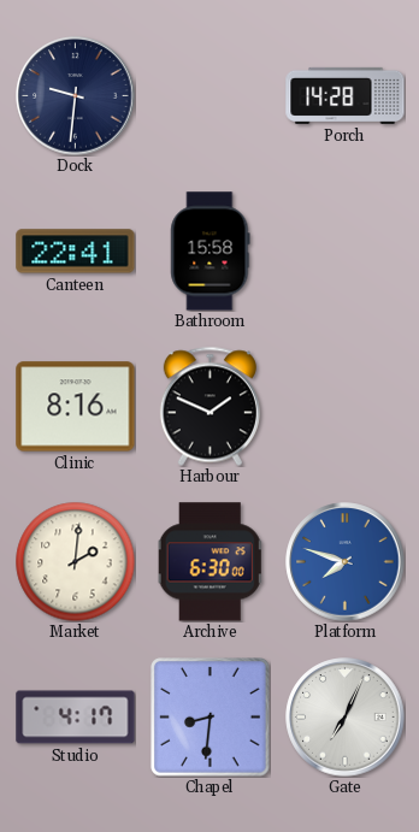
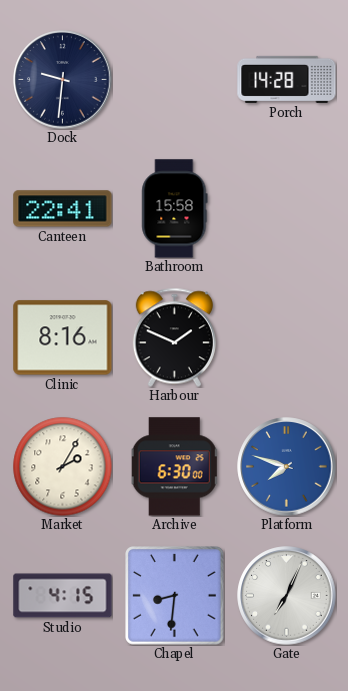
Market: 2:01 -> 2:05
Studio: 4:17 -> 4:15
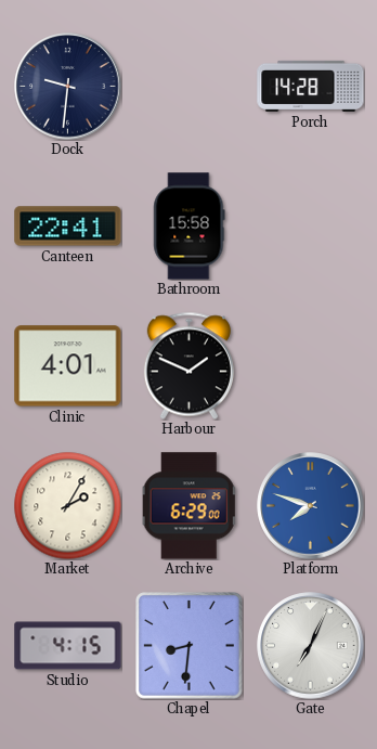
Clinic: 8:16 -> 4:01
Archive: 6:30 -> 6:29
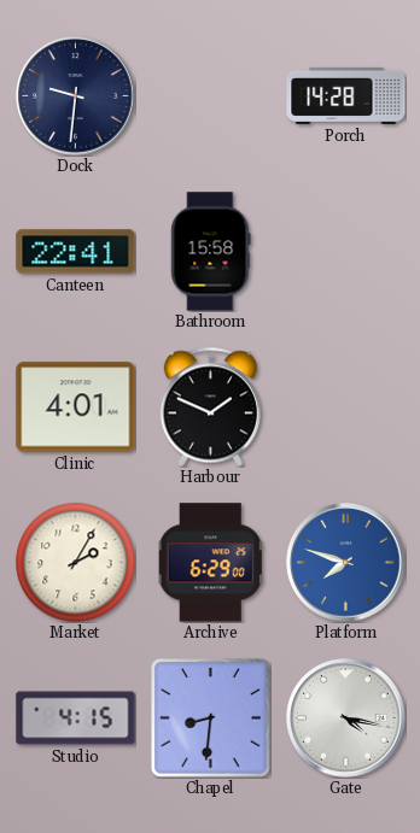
Gate: 7:04 -> 4:17
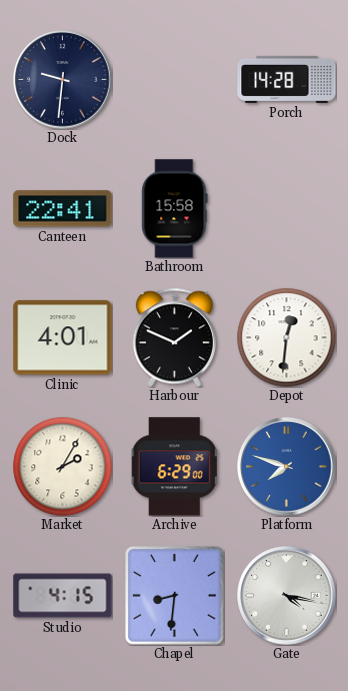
Depot: none -> 12:31
